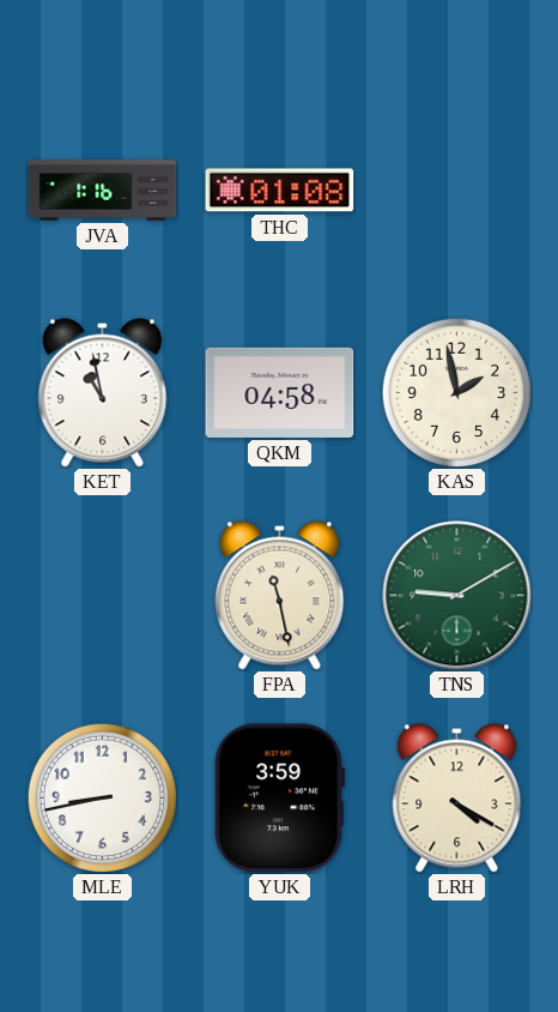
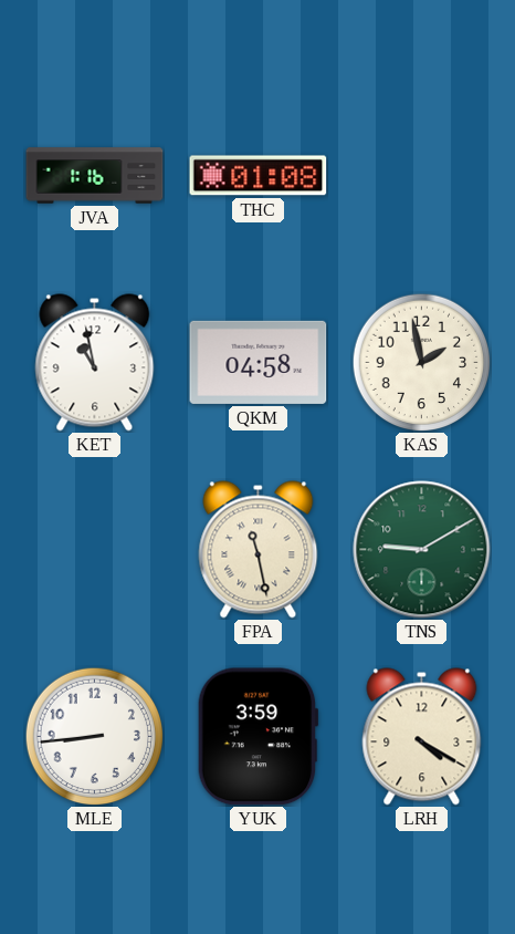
MLE: 8:43 -> 8:44
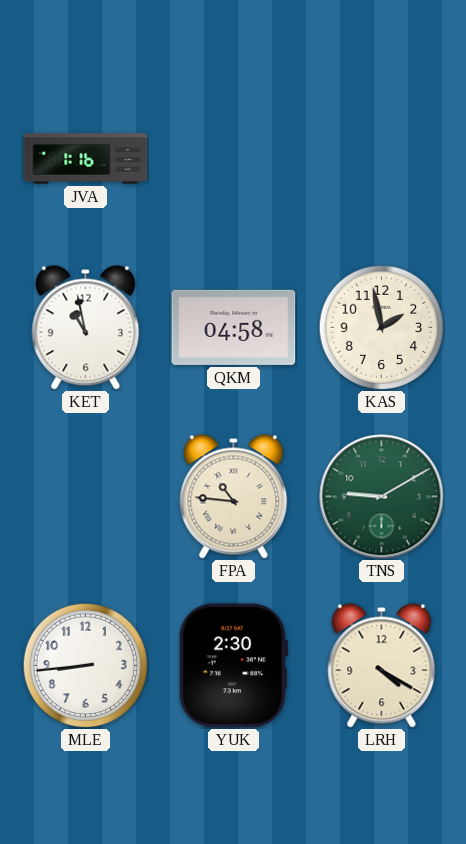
THC: 01:08 -> none
FPA: 11:28 -> 10:46
YUK: 3:59 -> 2:30
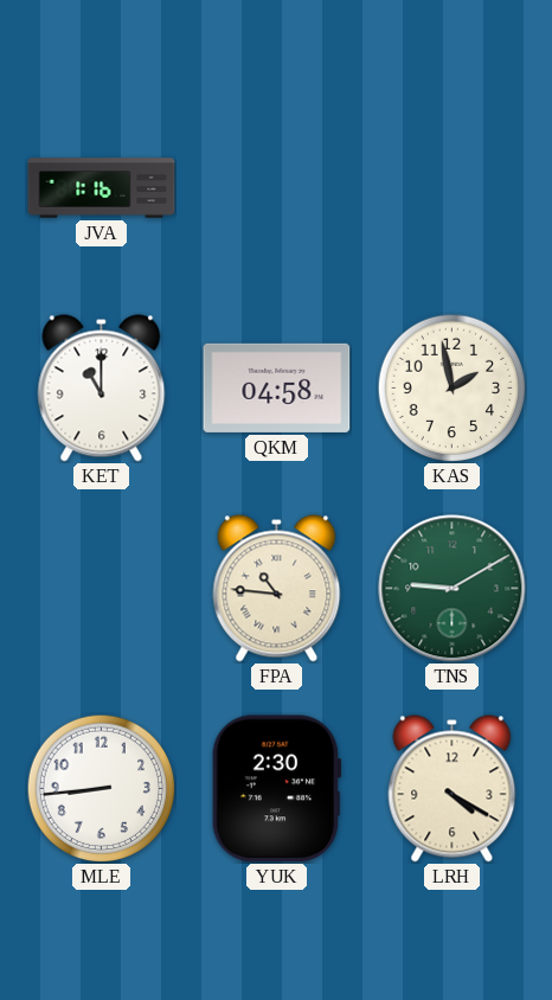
KET: 10:58 -> 11:00
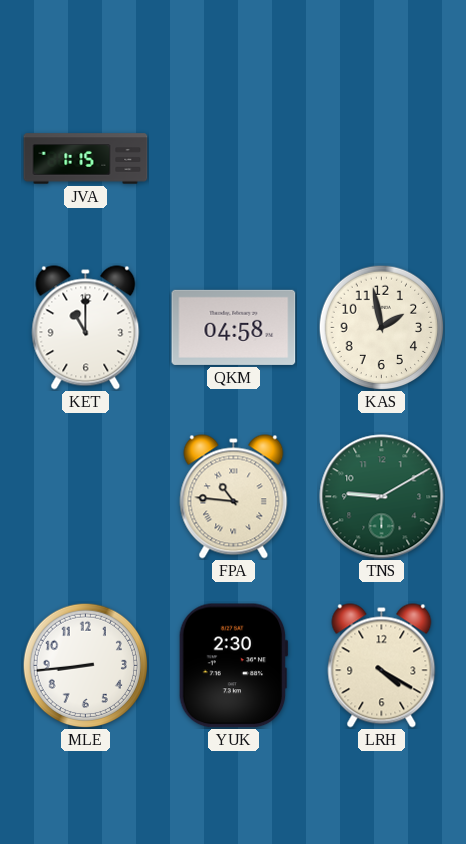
JVA: 1:16 -> 1:15
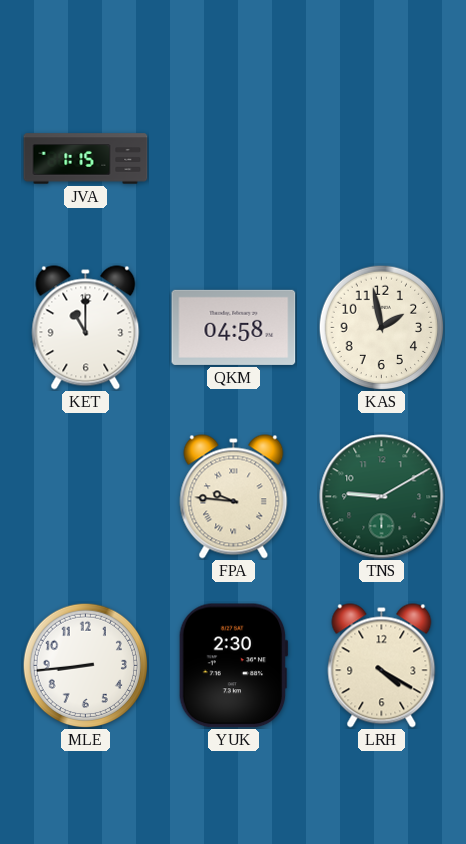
FPA: 10:46 -> 9:46
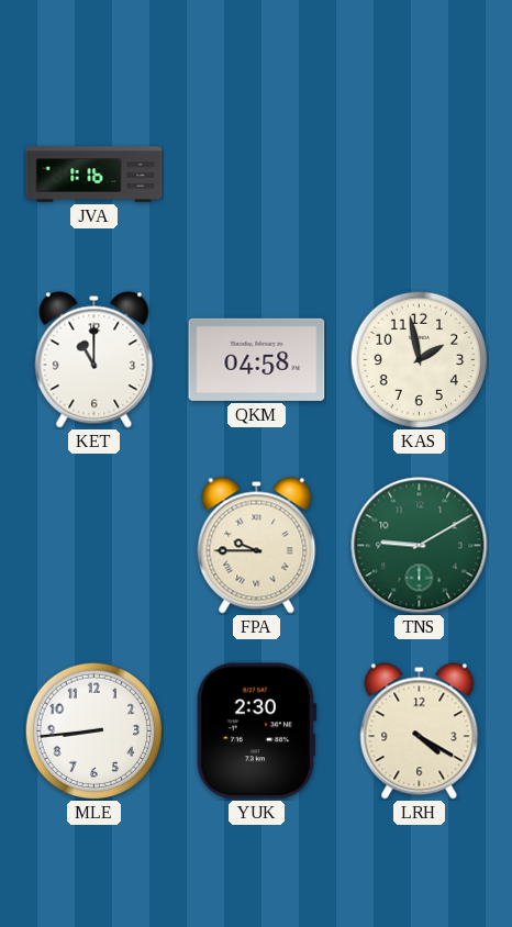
JVA: 1:15 -> 1:16
FPA: 9:46 -> 9:45
